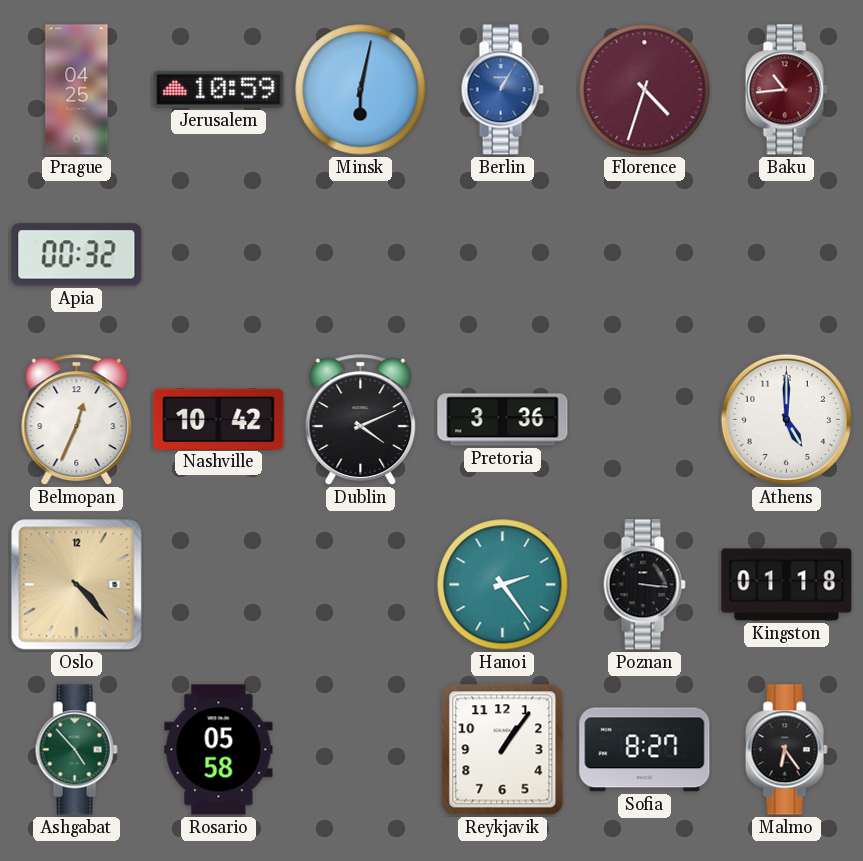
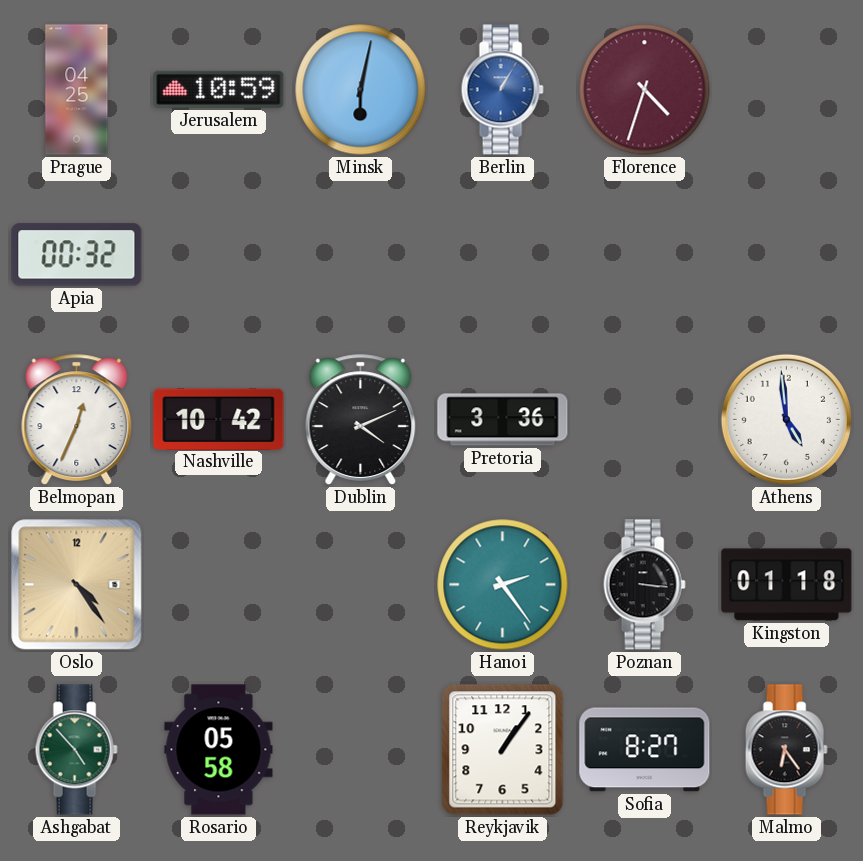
Baku: 10:44 -> none
Athens: 5:00 -> 4:59
Oslo: 4:23 -> 4:24
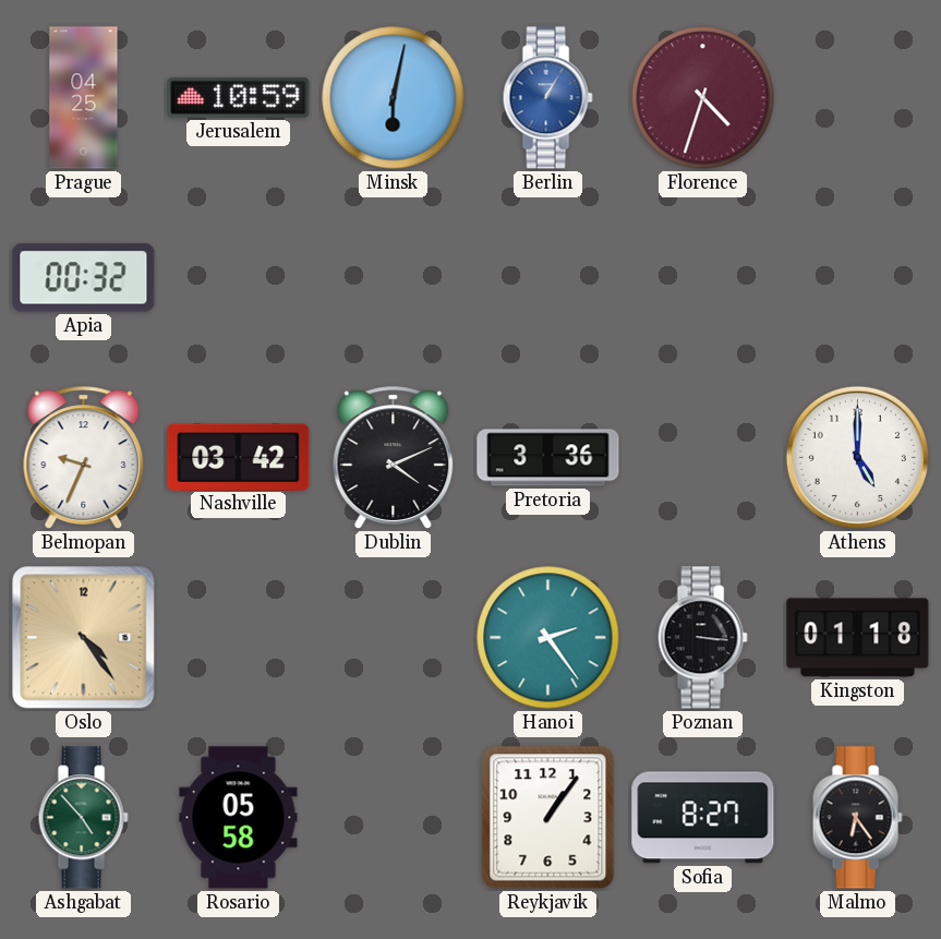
Belmopan: 12:34 -> 9:34
Nashville: 10:42 -> 03:42
Athens: 4:59 -> 5:00
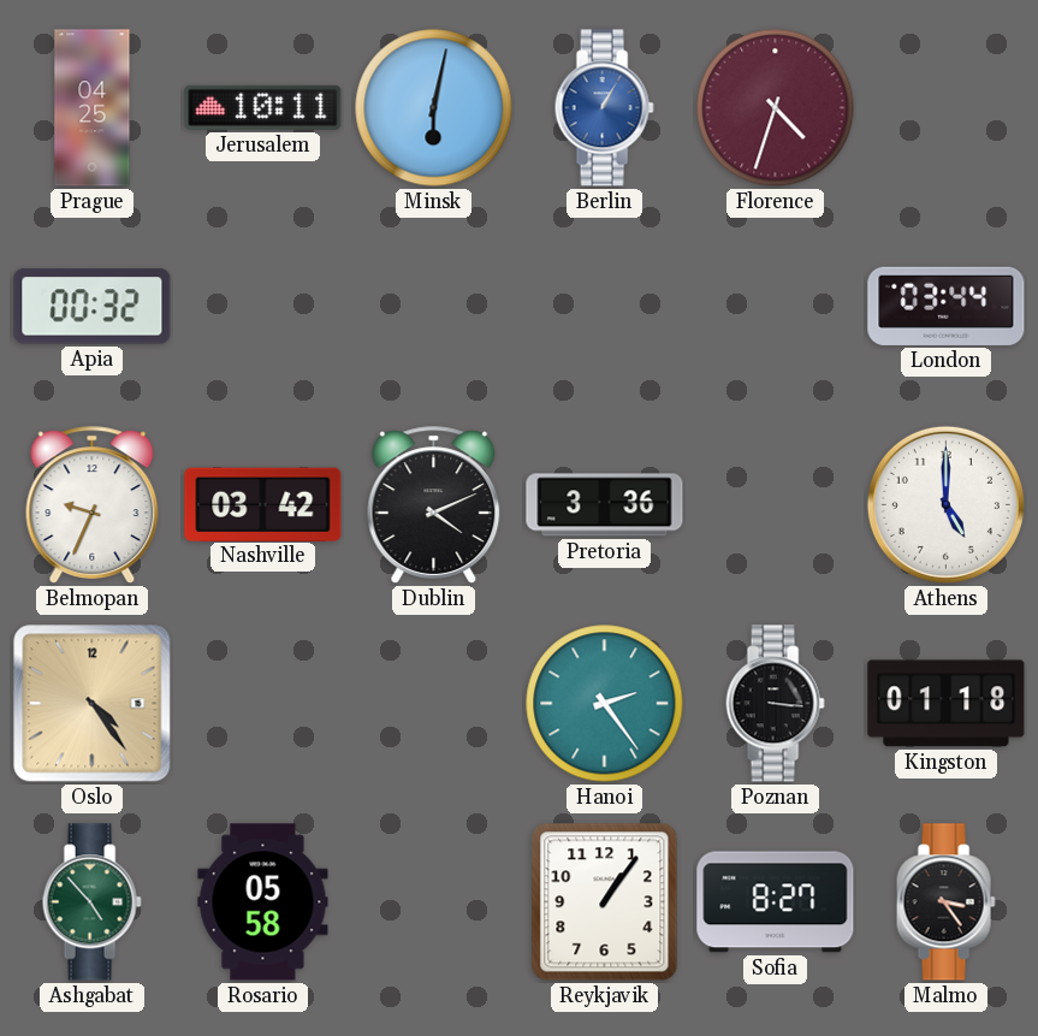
Jerusalem: 10:59 -> 10:11
London: none -> 03:44
Malmo: 6:24 -> 3:24
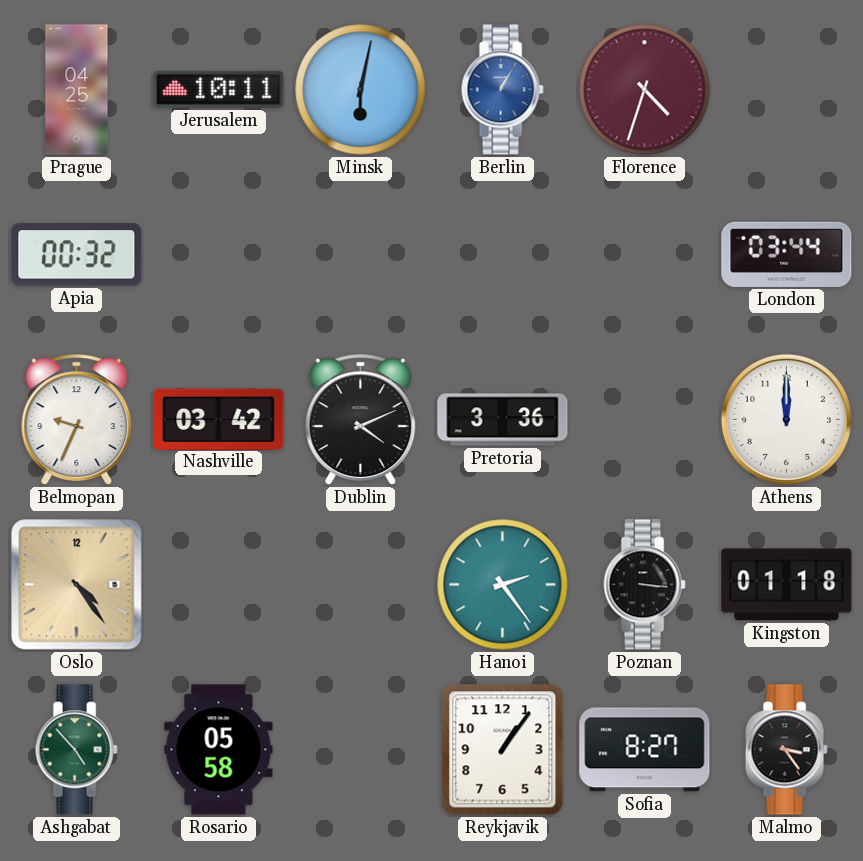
Athens: 5:00 -> 12:00
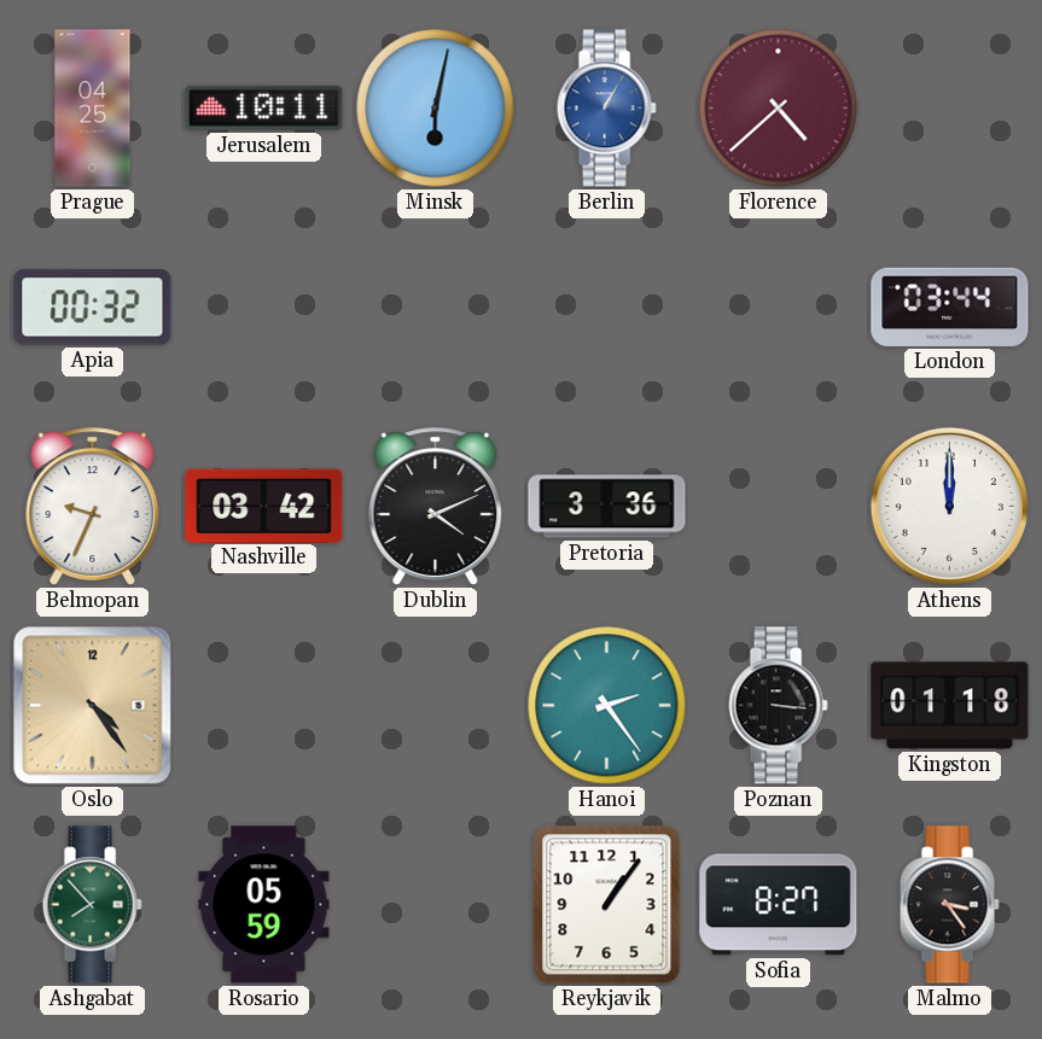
Florence: 4:33 -> 4:38
Ashgabat: 4:53 -> 7:53
Rosario: 05:58 -> 05:59
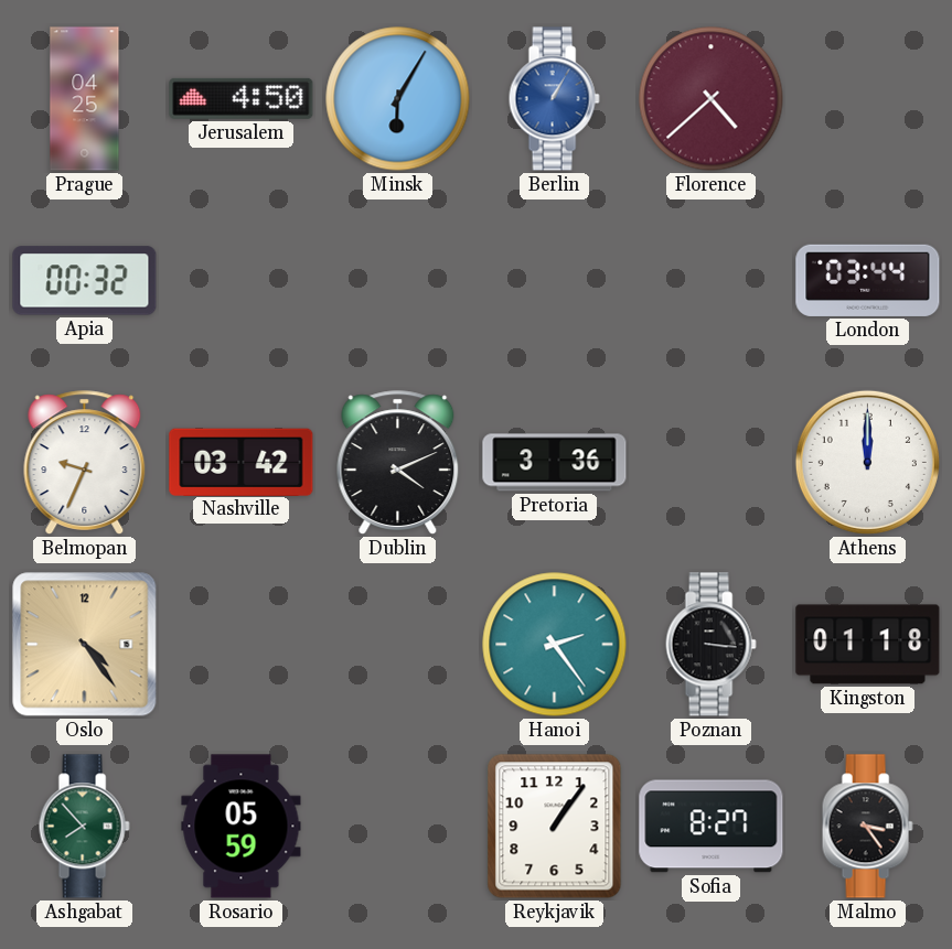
Jerusalem: 10:11 -> 4:50
Minsk: 6:02 -> 6:05
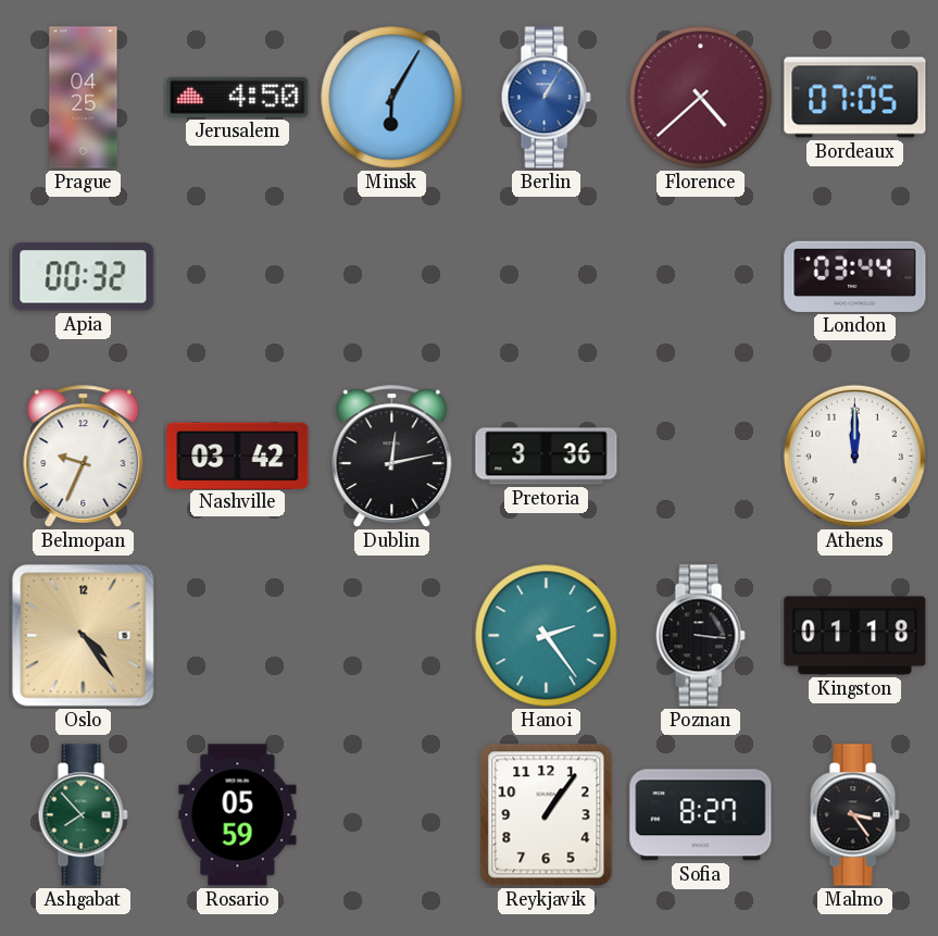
Bordeaux: none -> 07:05
Dublin: 4:11 -> 12:13
